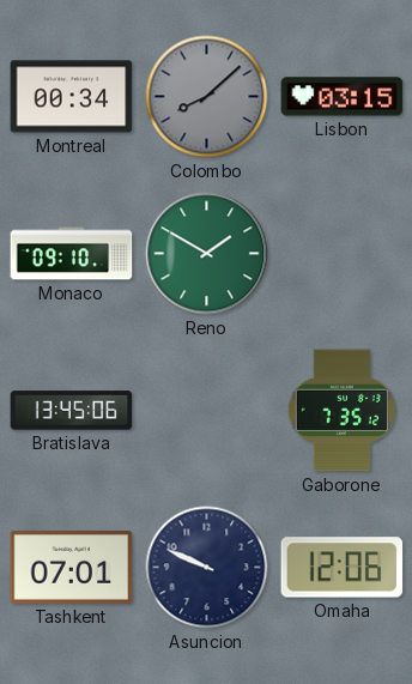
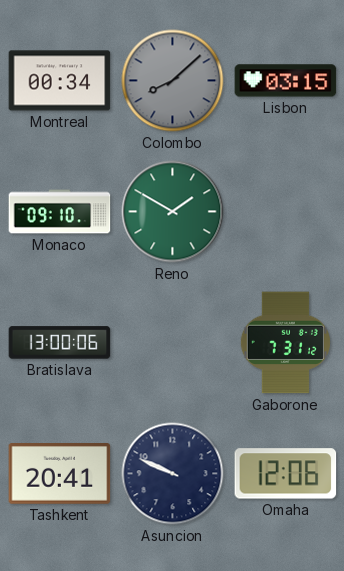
Bratislava: 13:45 -> 13:00
Gaborone: 7:35 -> 7:31
Tashkent: 07:01 -> 20:41
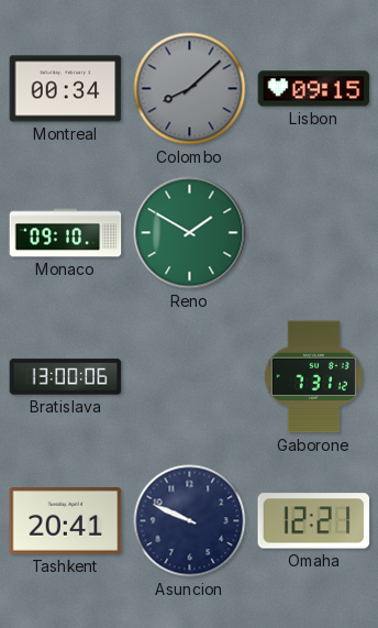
Lisbon: 03:15 -> 09:15
Omaha: 12:06 -> 12:21
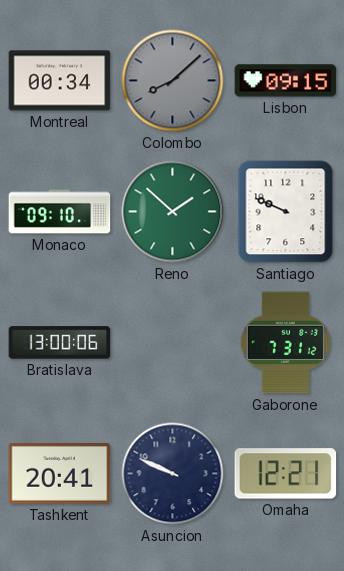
Reno: 1:50 -> 1:52
Santiago: none -> 9:49
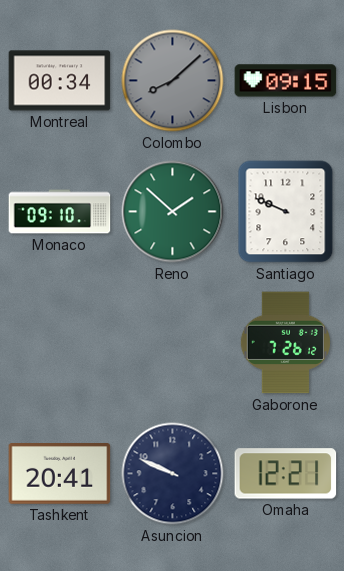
Bratislava: 13:00 -> none
Gaborone: 7:31 -> 7:26
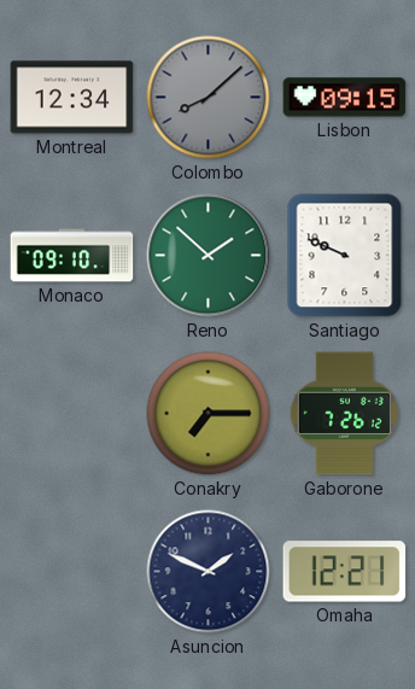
Montreal: 00:34 -> 12:34
Conakry: none -> 7:15
Tashkent: 20:41 -> none
Asuncion: 9:49 -> 1:49
